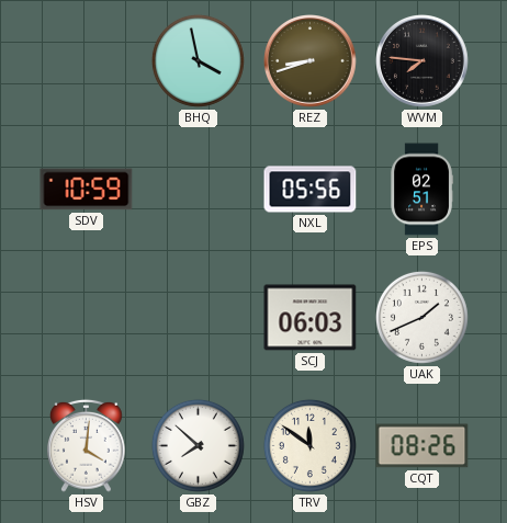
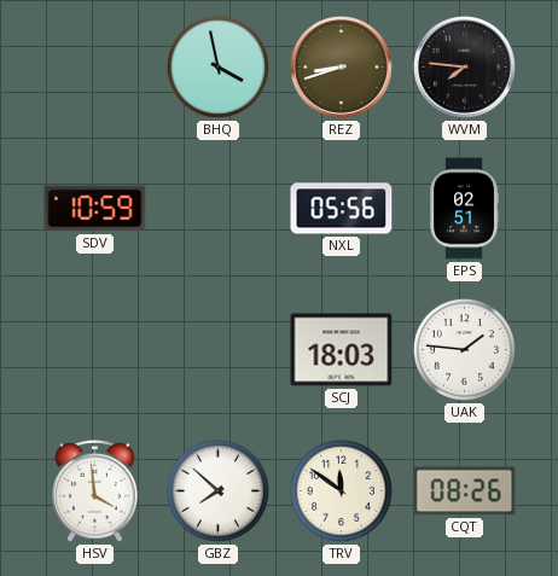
SCJ: 06:03 -> 18:03
UAK: 1:41 -> 1:46
HSV: 4:01 -> 3:59
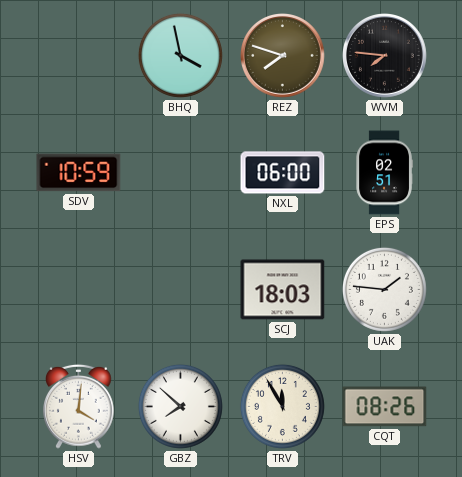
REZ: 8:42 -> 7:48
NXL: 05:56 -> 06:00
HSV: 3:59 -> 4:01
TRV: 11:51 -> 11:55
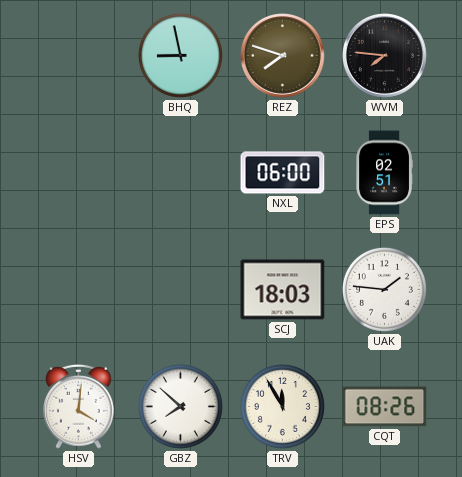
BHQ: 3:58 -> 8:58
SDV: 10:59 -> none
